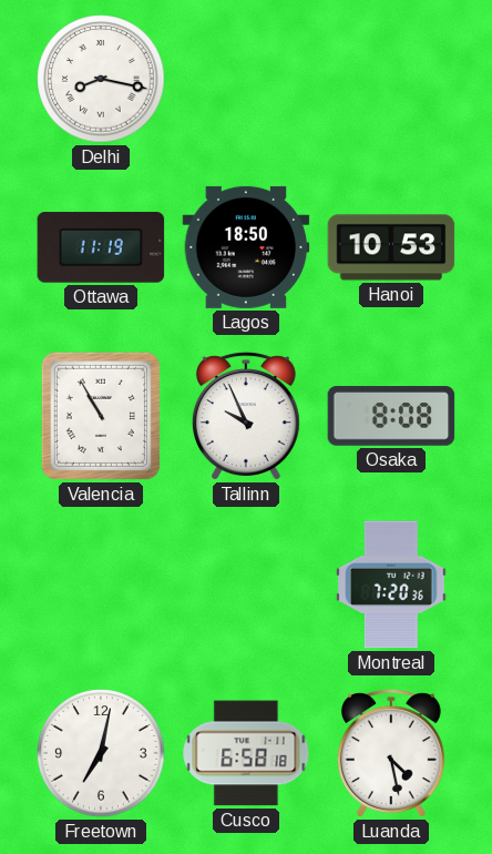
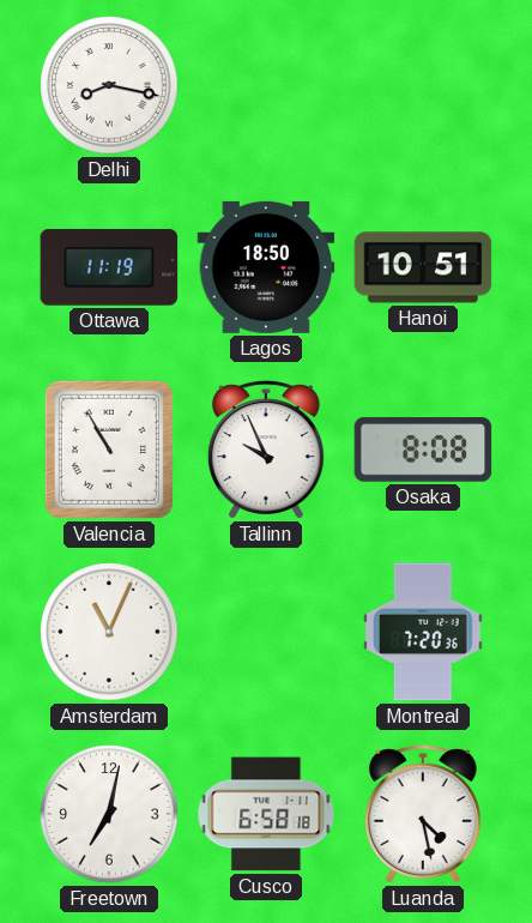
Hanoi: 10:53 -> 10:51
Amsterdam: none -> 11:04
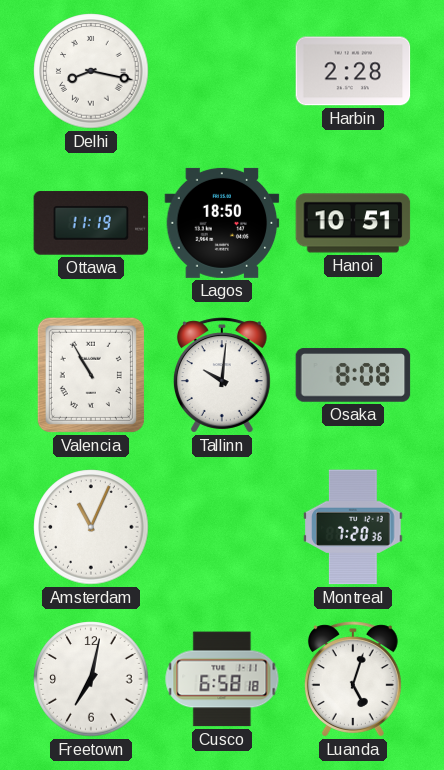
Harbin: none -> 2:28
Tallinn: 9:56 -> 10:01
Luanda: 4:28 -> 5:03
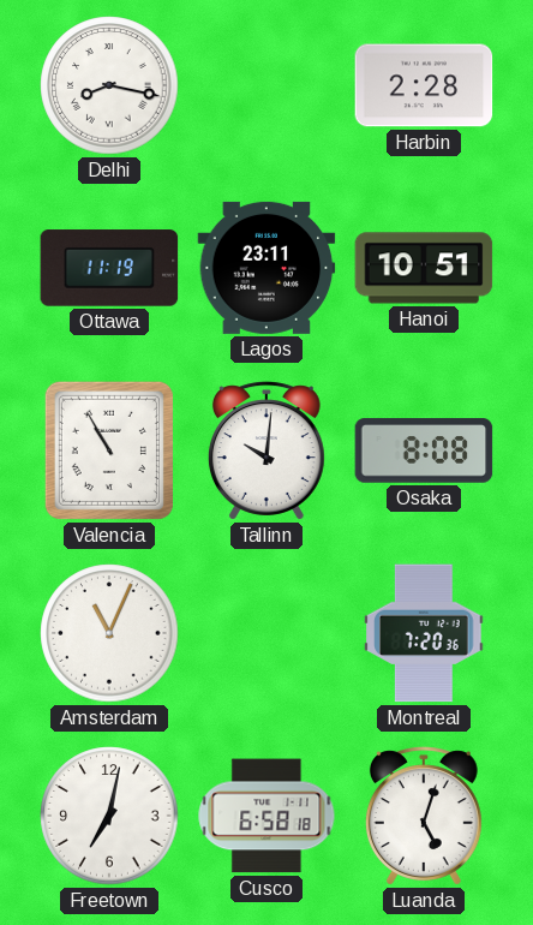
Lagos: 18:50 -> 23:11
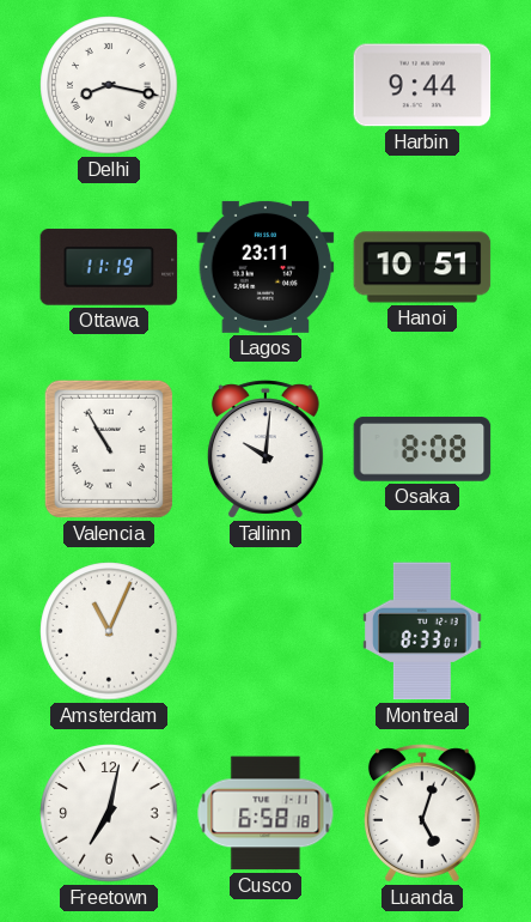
Harbin: 2:28 -> 9:44
Montreal: 7:20 -> 8:33
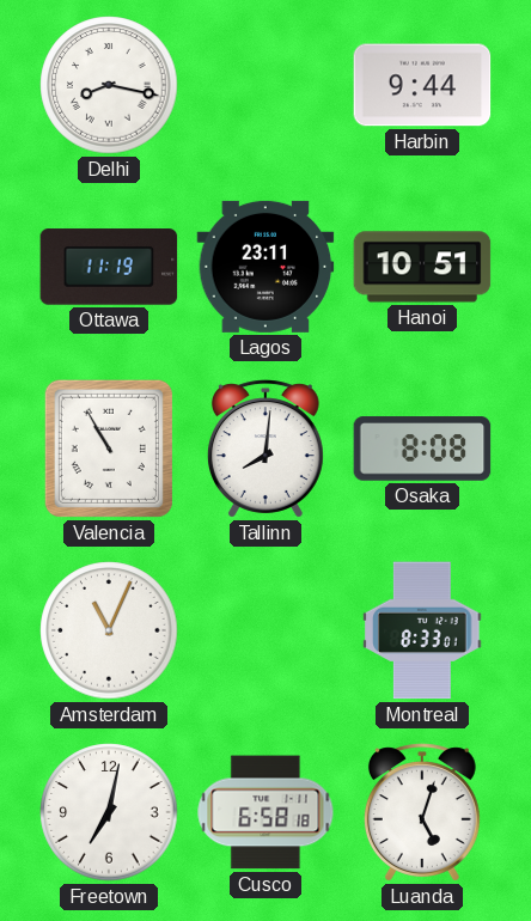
Tallinn: 10:01 -> 8:01
